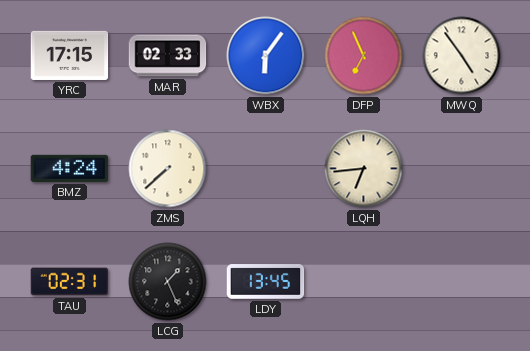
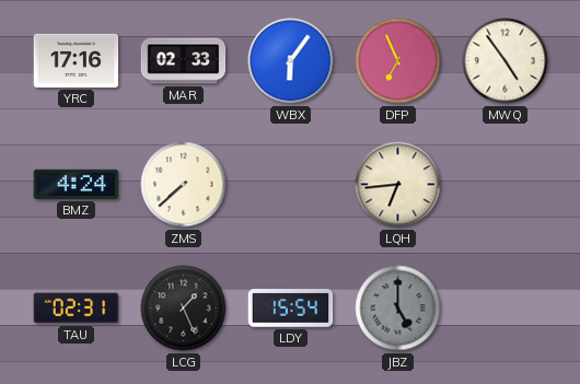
YRC: 17:15 -> 17:16
LDY: 13:45 -> 15:54
JBZ: none -> 5:00
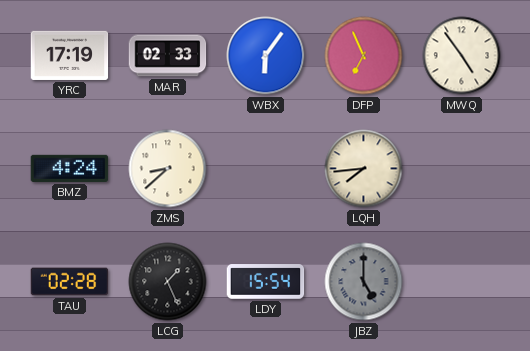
YRC: 17:16 -> 17:19
ZMS: 7:38 -> 8:38
LQH: 6:44 -> 7:44
TAU: 02:31 -> 02:28
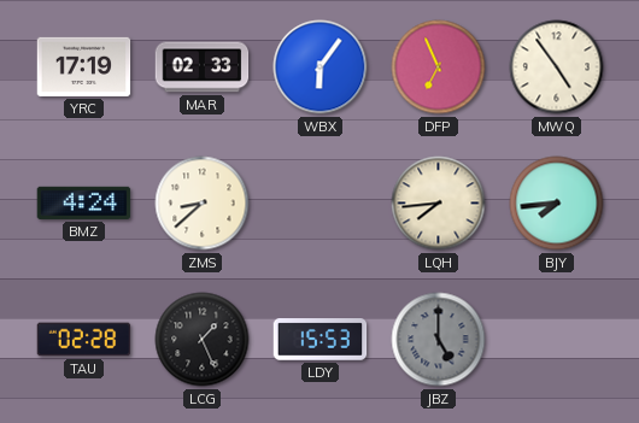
BJY: none -> 7:44
LDY: 15:54 -> 15:53
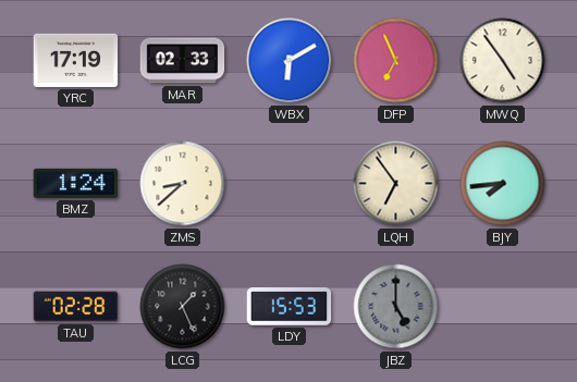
WBX: 6:06 -> 6:10
BMZ: 4:24 -> 1:24
LQH: 7:44 -> 6:54
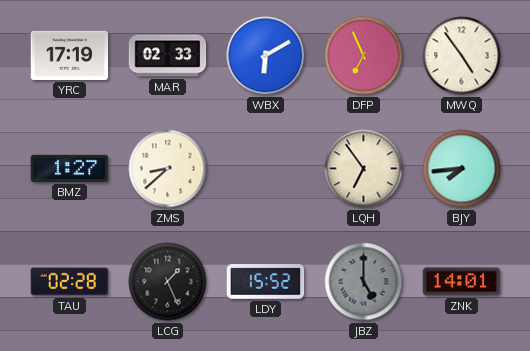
BMZ: 1:24 -> 1:27
LDY: 15:53 -> 15:52
ZNK: none -> 14:01
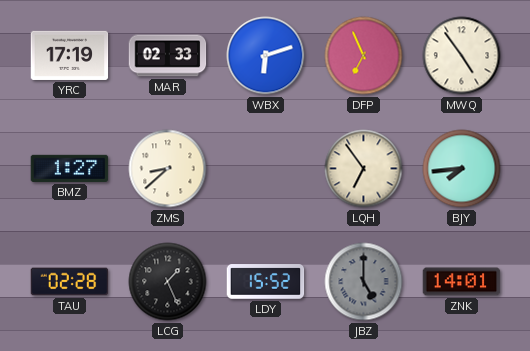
WBX: 6:10 -> 6:12
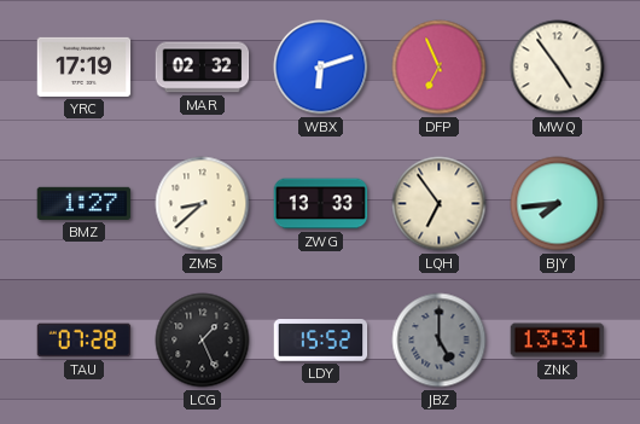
MAR: 02:33 -> 02:32
ZWG: none -> 13:33
TAU: 02:28 -> 07:28
ZNK: 14:01 -> 13:31
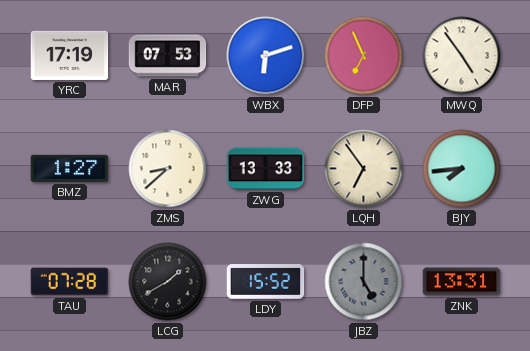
MAR: 02:32 -> 07:53
LCG: 1:26 -> 1:40
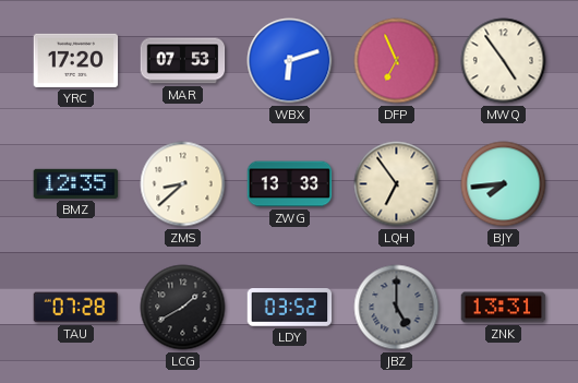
YRC: 17:19 -> 17:20
BMZ: 1:27 -> 12:35
LDY: 15:52 -> 03:52
